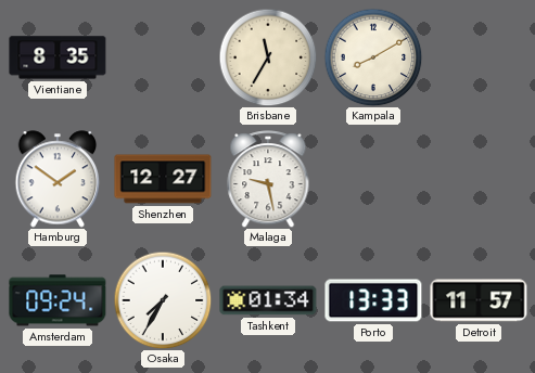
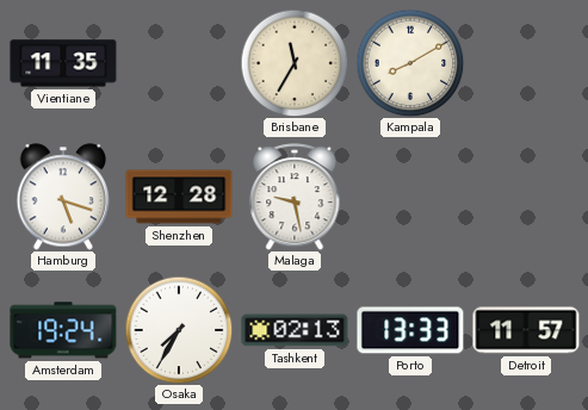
Vientiane: 8:35 -> 11:35
Hamburg: 1:51 -> 5:18
Shenzhen: 12:27 -> 12:28
Amsterdam: 09:24 -> 19:24
Tashkent: 01:34 -> 02:13
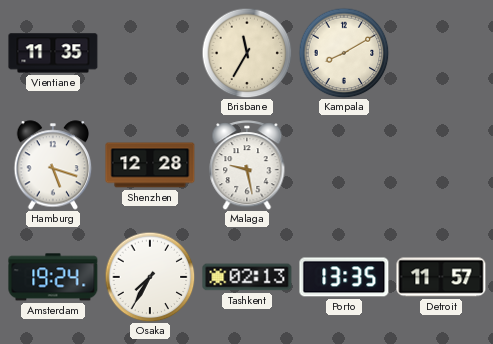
Porto: 13:33 -> 13:35
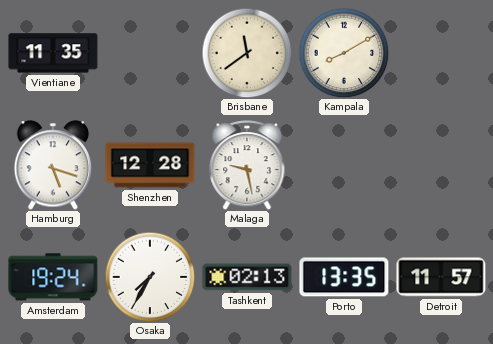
Brisbane: 11:35 -> 11:39
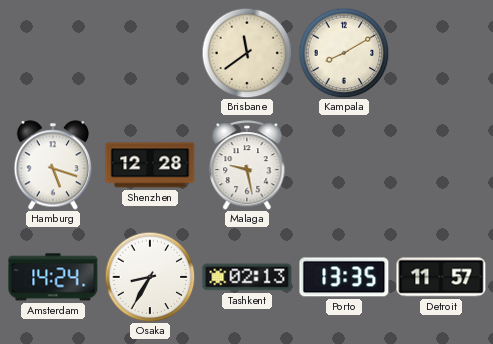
Vientiane: 11:35 -> none
Amsterdam: 19:24 -> 14:24
Osaka: 7:35 -> 8:35
